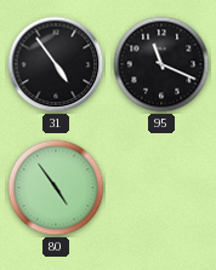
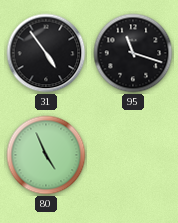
95: 11:19 -> 11:18
80: 4:54 -> 4:56
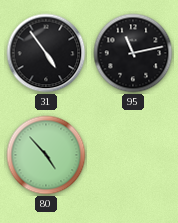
95: 11:18 -> 11:13
80: 4:56 -> 4:53
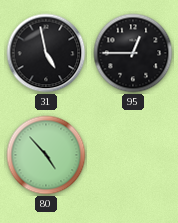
31: 4:54 -> 4:58
95: 11:13 -> 12:45
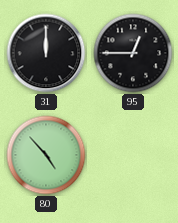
31: 4:58 -> 12:00
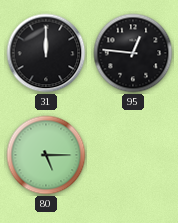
95: 12:45 -> 12:46
80: 4:53 -> 5:15
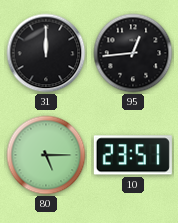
95: 12:46 -> 12:44
10: none -> 23:51
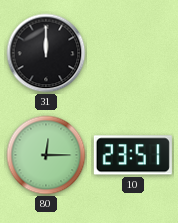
95: 12:44 -> none
80: 5:15 -> 12:15
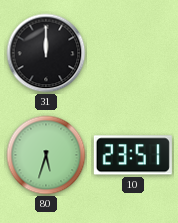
80: 12:15 -> 5:33
